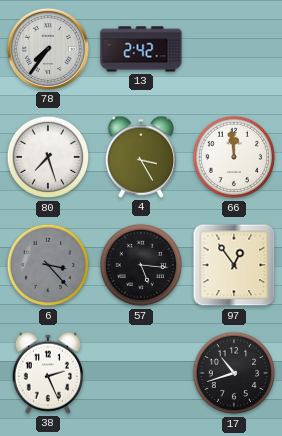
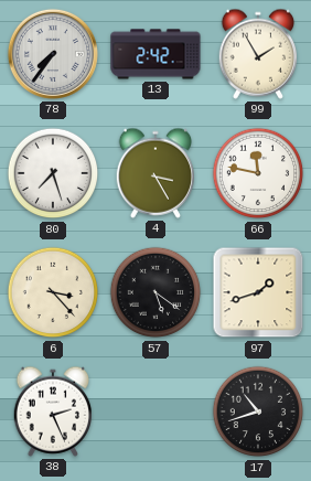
99: none -> 1:55
66: 11:59 -> 11:47
6 dial: grey -> cream
57: 5:16 -> 5:21
97: 12:54 -> 1:42
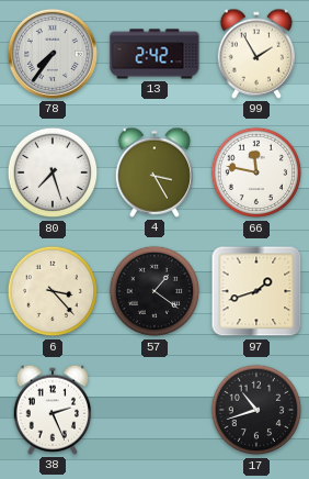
57: 5:21 -> 1:21
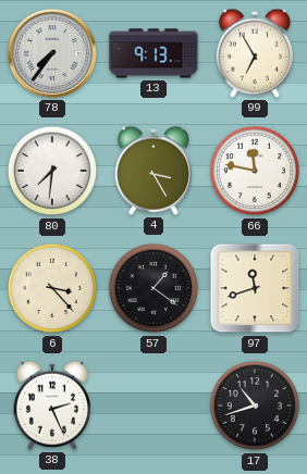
13: 2:42 -> 9:13
99: 1:55 -> 6:55
80: 7:27 -> 7:31
97: 1:42 -> 11:42
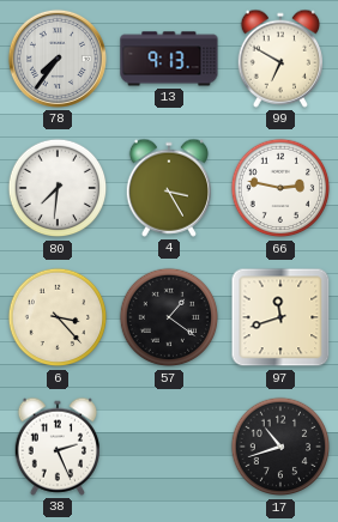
99: 6:55 -> 6:50
66: 11:47 -> 2:47
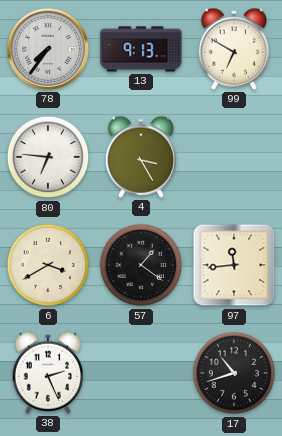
80: 7:31 -> 6:46
66: 2:47 -> none
6: 3:23 -> 3:40
97: 11:42 -> 11:44
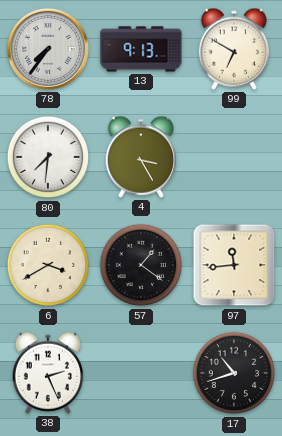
80: 6:46 -> 7:31
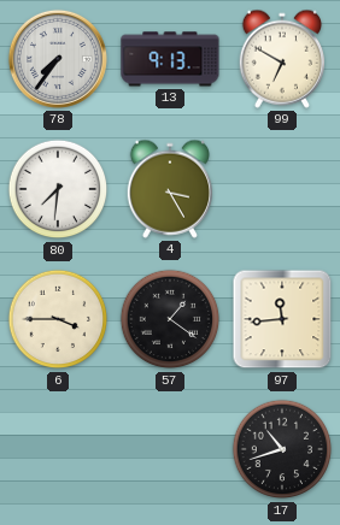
6: 3:40 -> 3:45
38: 2:26 -> none
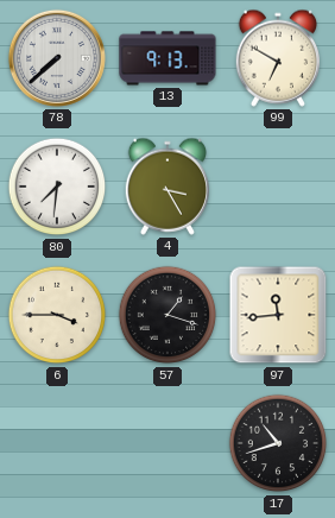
78: 7:36 -> 7:38
57: 1:21 -> 1:18
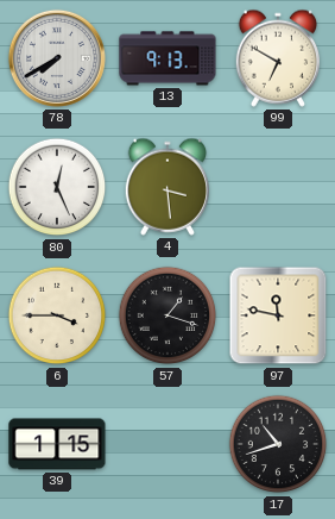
78: 7:38 -> 7:40
80: 7:31 -> 12:26
4: 3:25 -> 3:29
97: 11:44 -> 11:47
39: none -> 1:15
